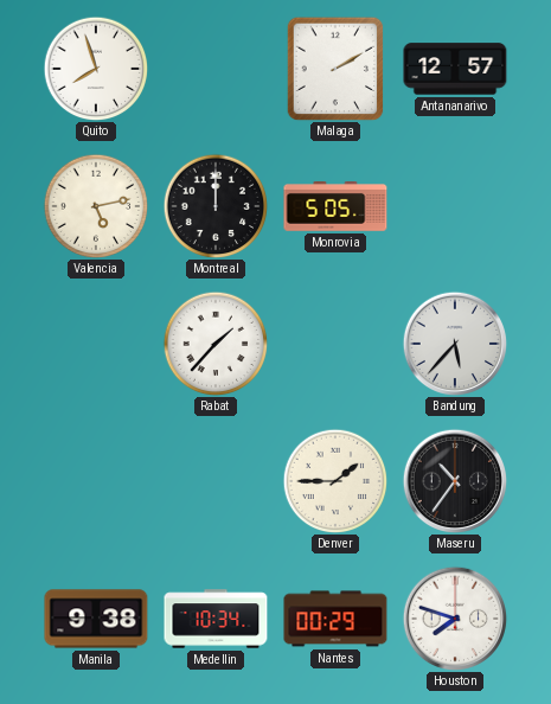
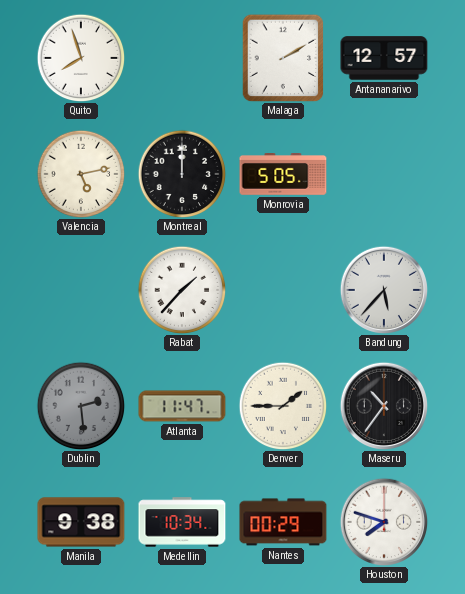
Dublin: none -> 2:29
Atlanta: none -> 11:47
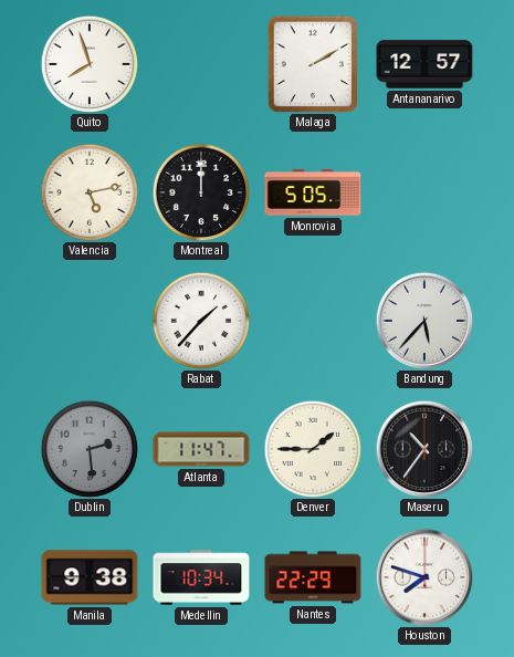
Nantes: 00:29 -> 22:29
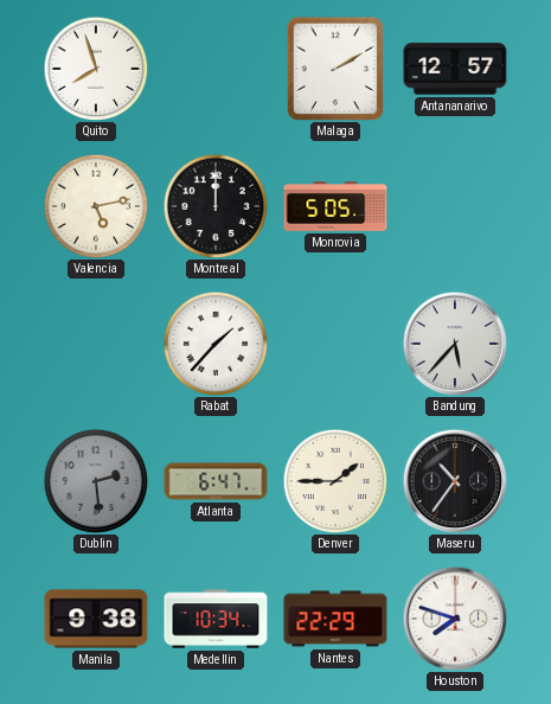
Atlanta: 11:47 -> 6:47
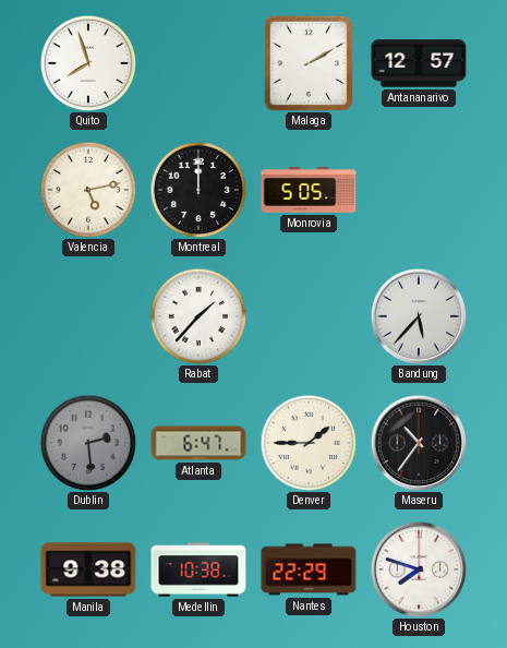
Medellin: 10:34 -> 10:38
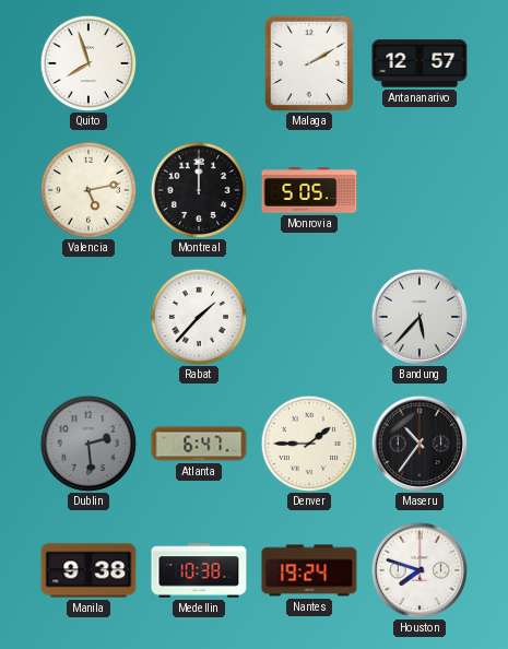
Nantes: 22:29 -> 19:24
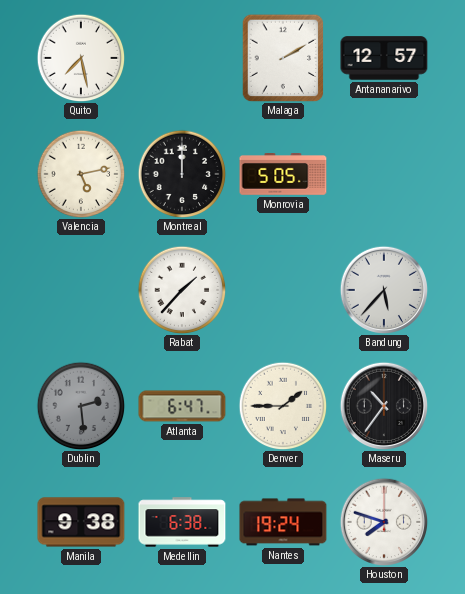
Quito: 7:57 -> 7:28
Medellin: 10:38 -> 6:38
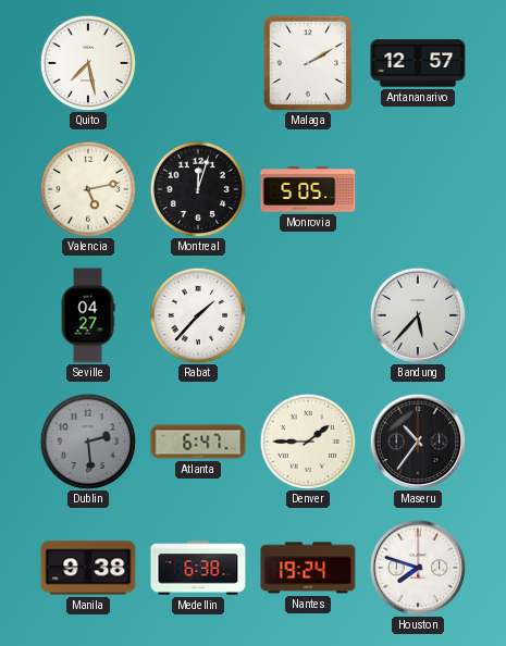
Montreal: 12:00 -> 12:03
Seville: none -> 04:27
